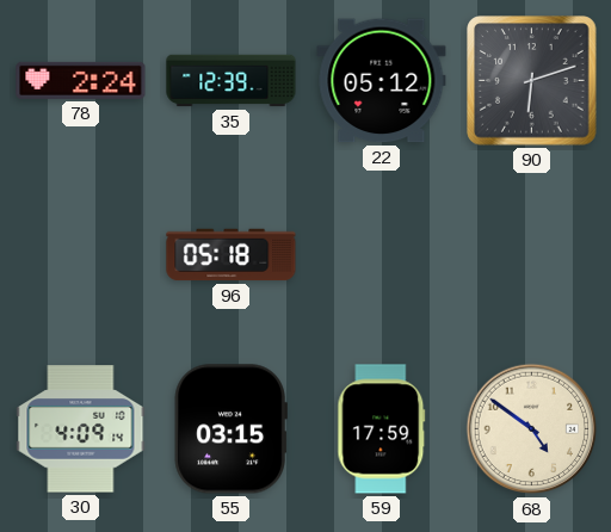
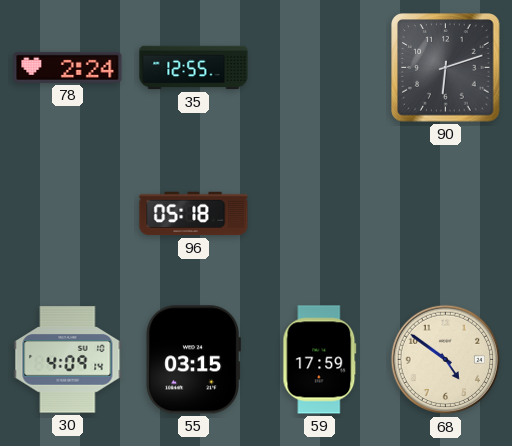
35: 12:39 -> 12:55
22: 05:12 -> none
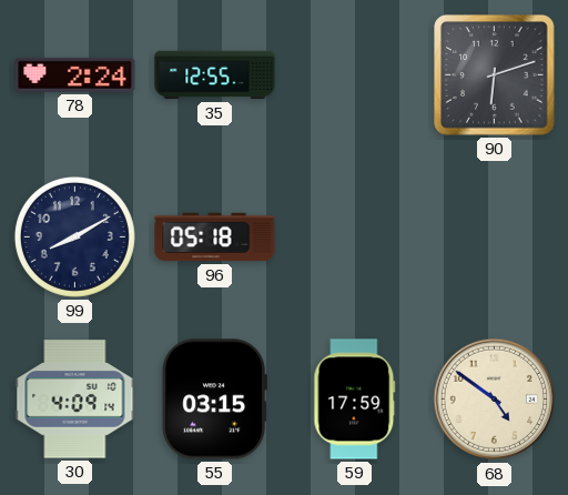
99: none -> 8:10
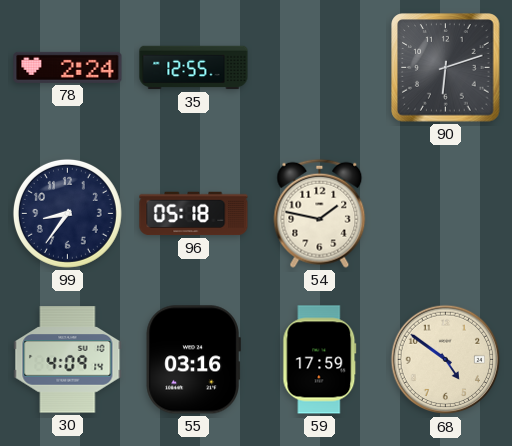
99: 8:10 -> 8:36
54: none -> 1:47
55: 03:15 -> 03:16
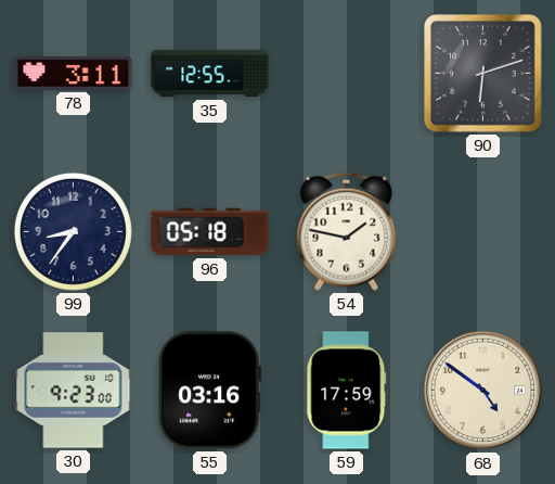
78: 2:24 -> 3:11
30: 4:09 -> 9:23
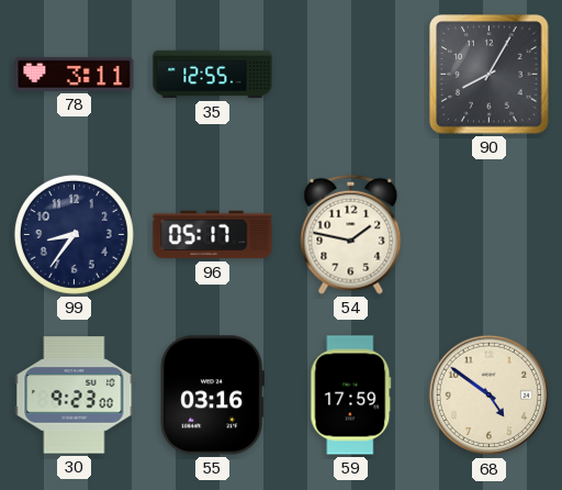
90: 6:12 -> 8:05
96: 05:18 -> 05:17
